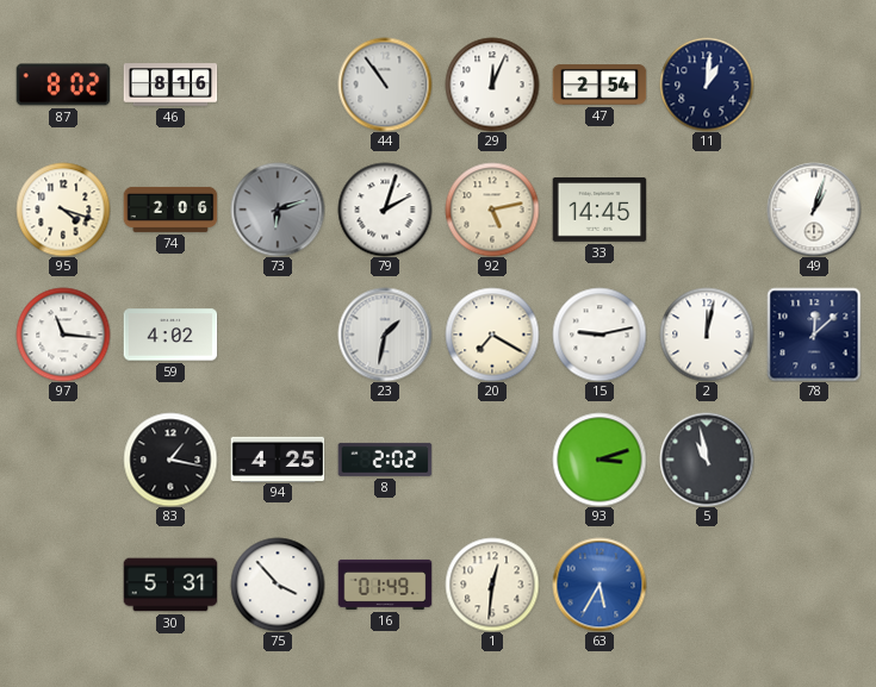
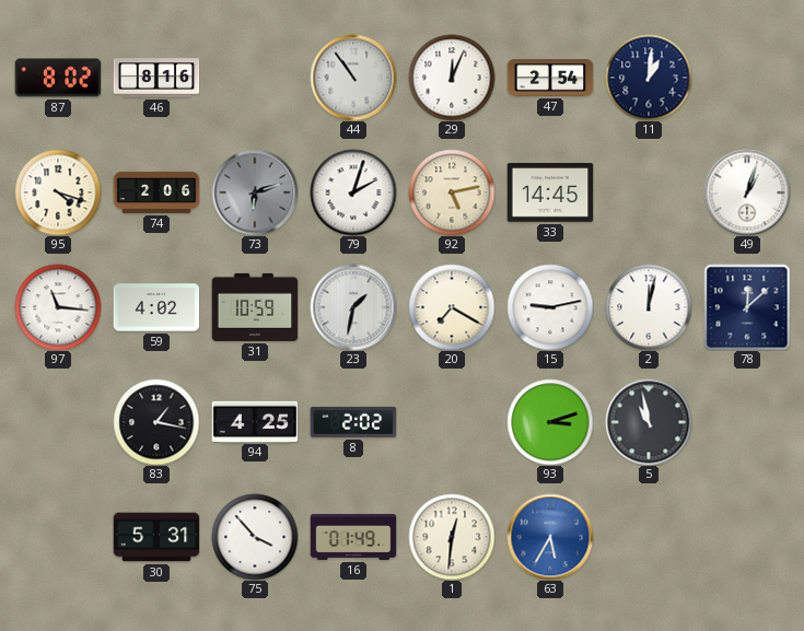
31: none -> 10:59
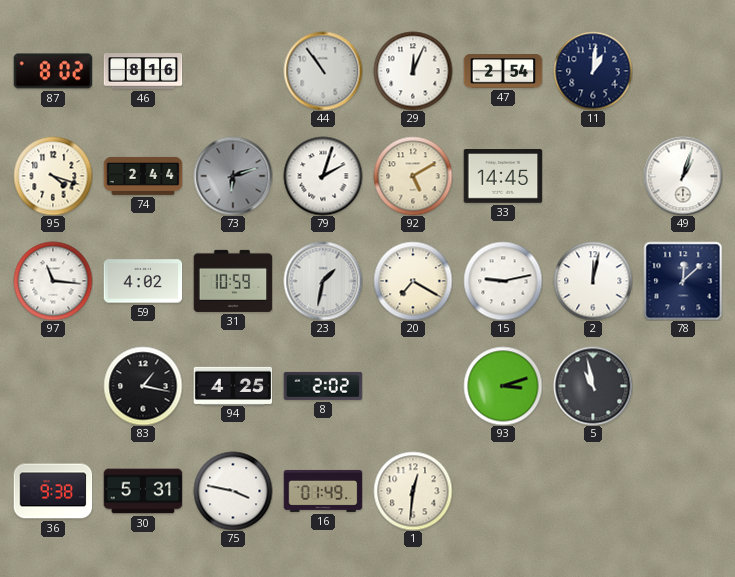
74: 2:06 -> 2:44
92: 5:13 -> 5:10
36: none -> 9:38
75: 3:53 -> 3:47
63: 5:35 -> none
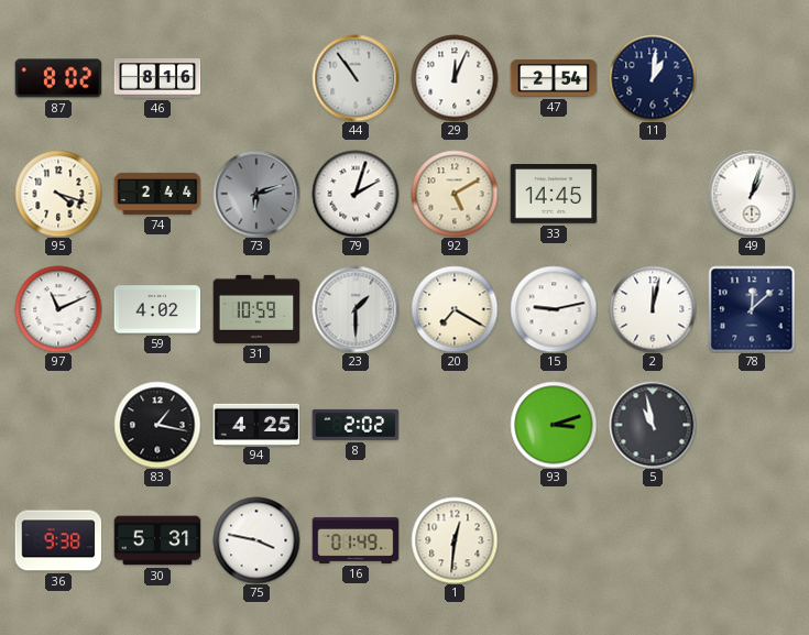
97: 11:16 -> 11:11
23: 1:32 -> 1:30
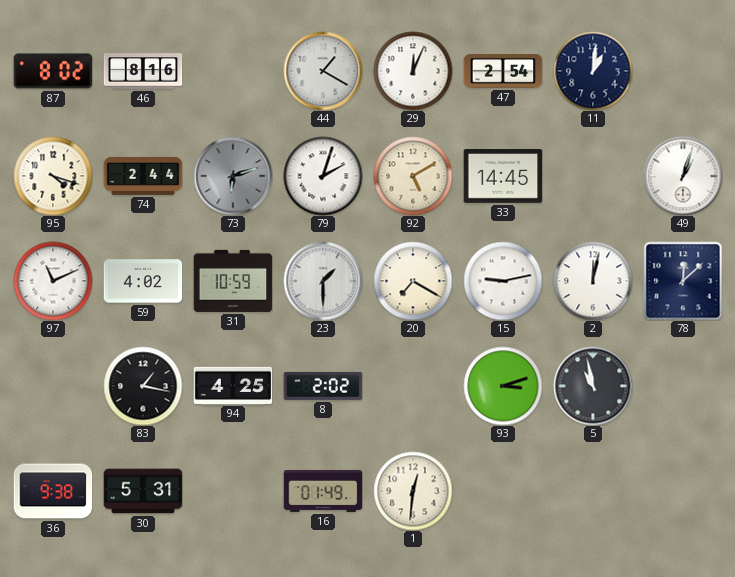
44: 10:54 -> 1:20
75: 3:47 -> none
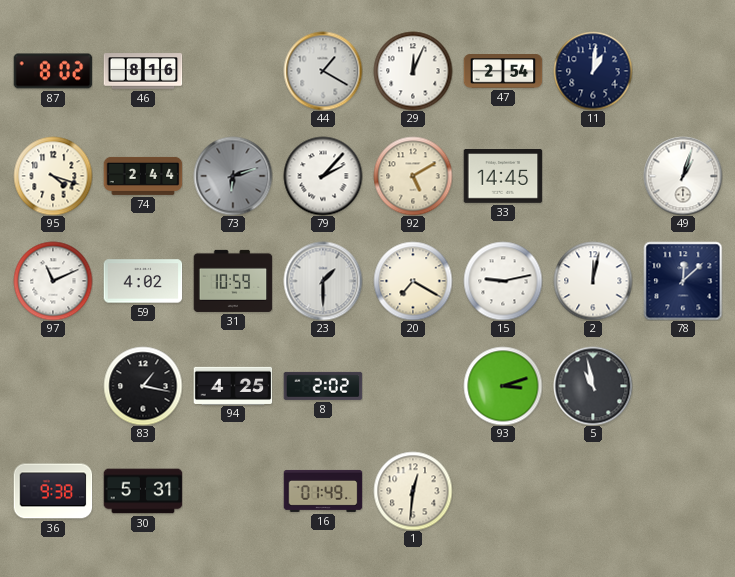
79: 2:03 -> 2:07
